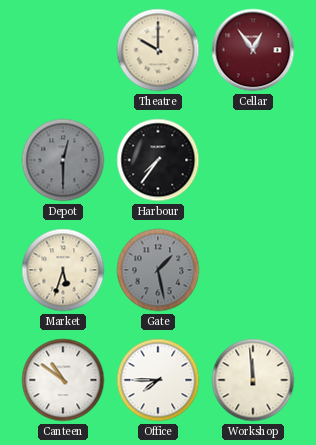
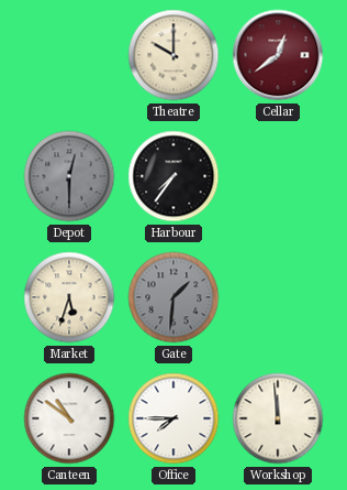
Cellar: 12:54 -> 12:39
Gate: 1:28 -> 1:31
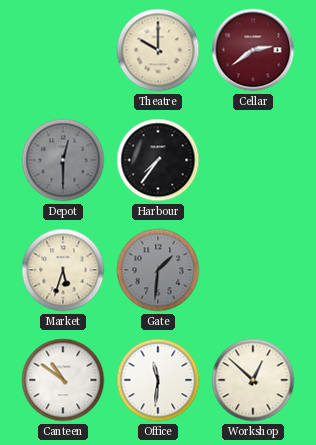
Cellar: 12:39 -> 2:39
Office: 7:45 -> 11:31
Workshop: 11:59 -> 12:52
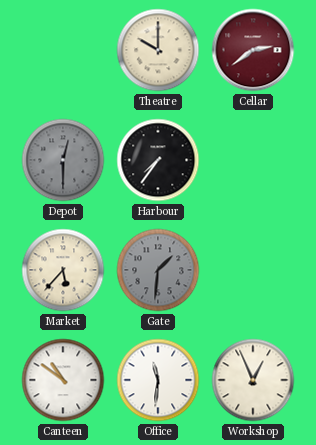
Market: 5:33 -> 5:37
Workshop: 12:52 -> 12:56
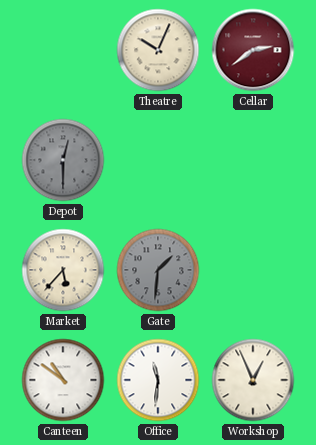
Theatre: 10:00 -> 10:04
Harbour: 7:36 -> none
